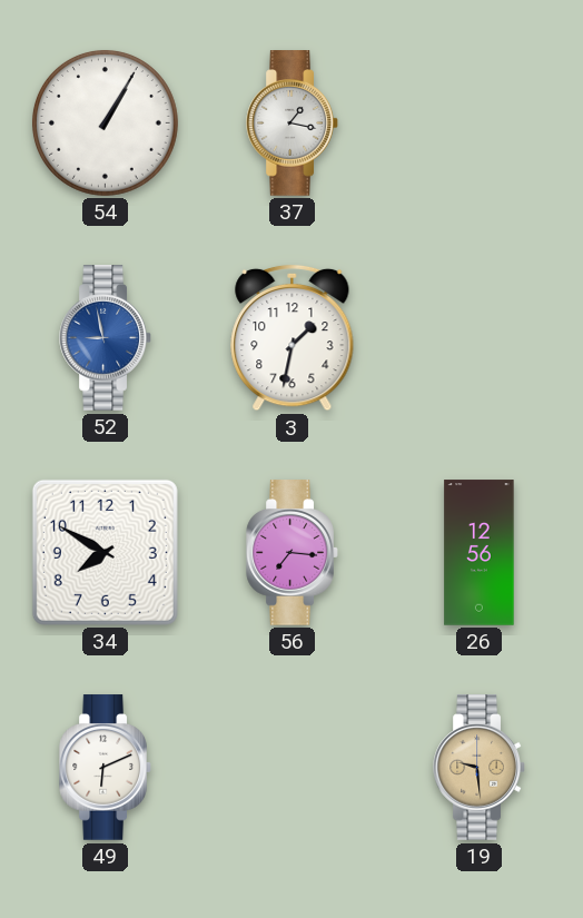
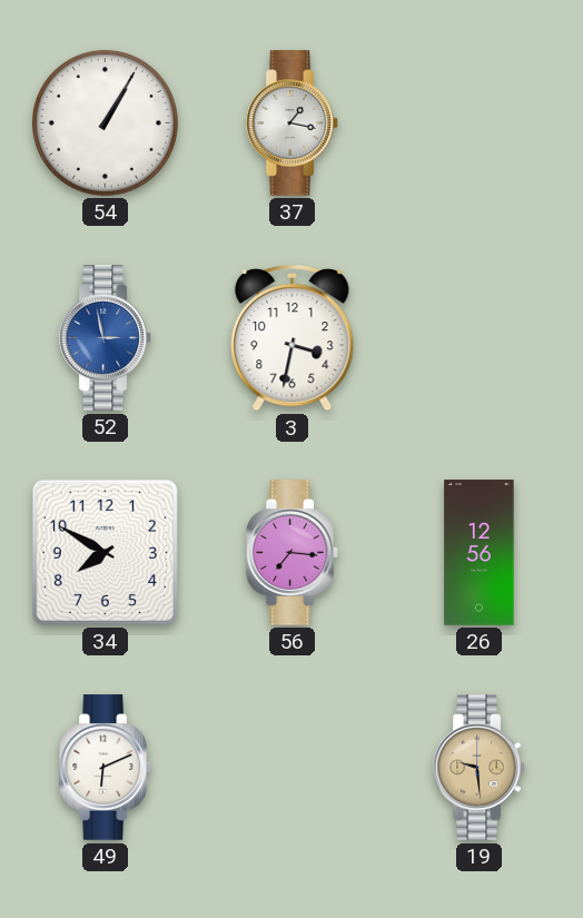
52: 8:58 -> 2:58
3: 1:32 -> 3:32
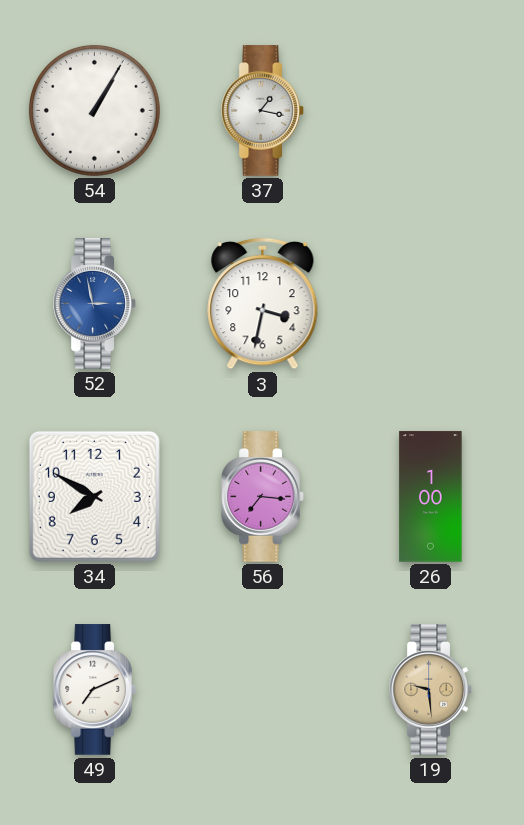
26: 12:56 -> 1:00
49: 6:11 -> 7:11
